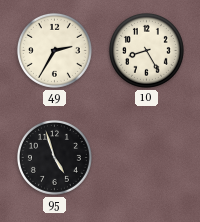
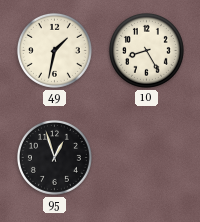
49: 2:35 -> 1:32
95: 4:57 -> 12:57
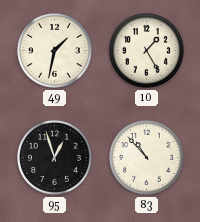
10: 8:25 -> 1:25
83: none -> 10:53
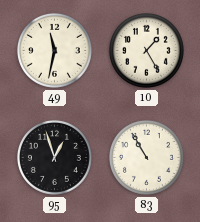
49: 1:32 -> 11:32
83: 10:53 -> 10:55
